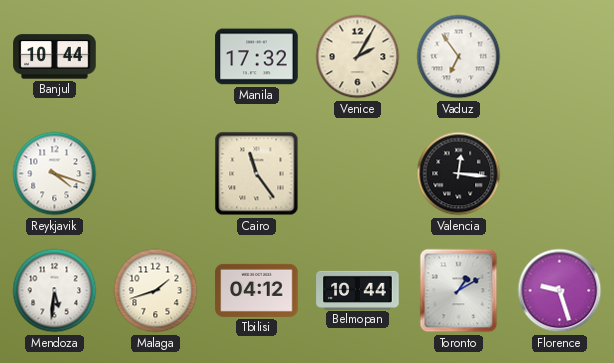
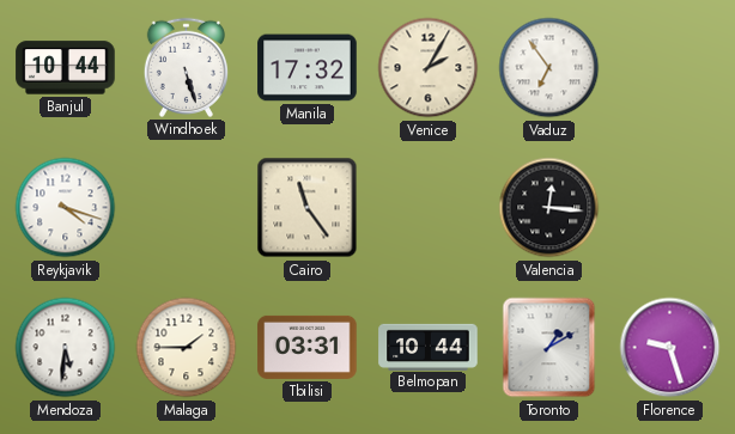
Windhoek: none -> 5:27
Malaga: 1:42 -> 1:45
Tbilisi: 04:12 -> 03:31
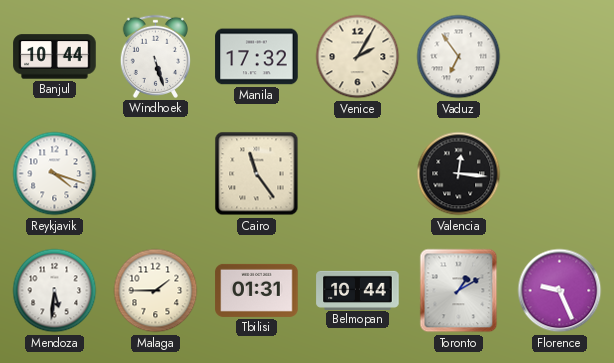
Tbilisi: 03:31 -> 01:31
Florence: 9:27 -> 9:26
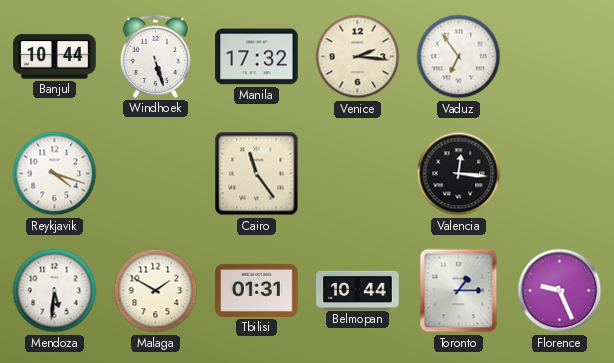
Venice: 2:05 -> 2:16
Malaga: 1:45 -> 1:50
Toronto: 1:10 -> 1:15
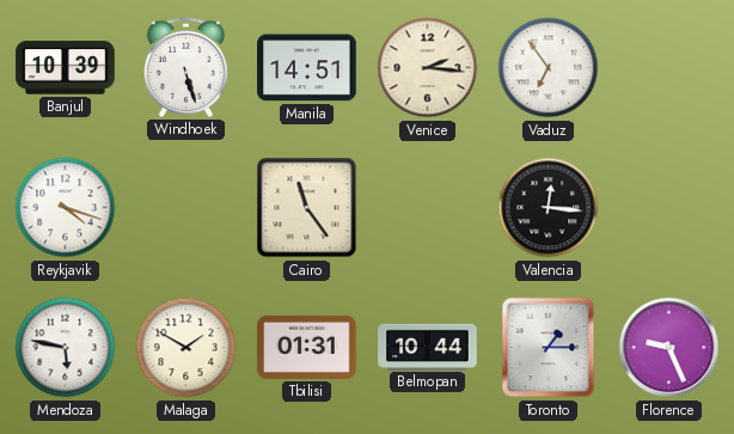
Banjul: 10:44 -> 10:39
Manila: 17:32 -> 14:51
Mendoza: 5:31 -> 5:47
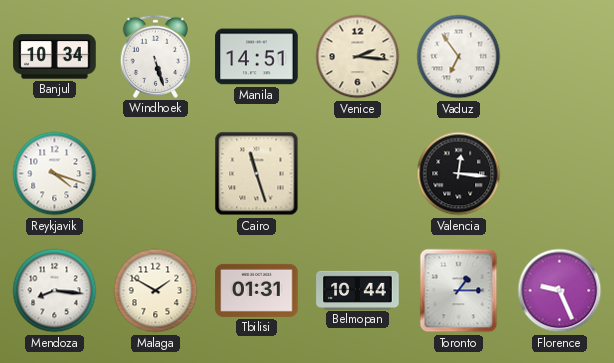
Banjul: 10:39 -> 10:34
Cairo: 11:24 -> 11:27
Mendoza: 5:47 -> 8:16
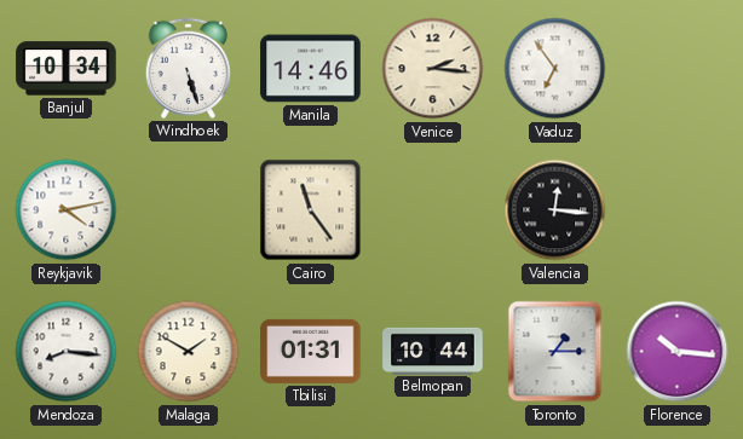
Manila: 14:51 -> 14:46
Reykjavik: 4:18 -> 4:13
Cairo: 11:27 -> 11:24
Florence: 9:26 -> 10:16
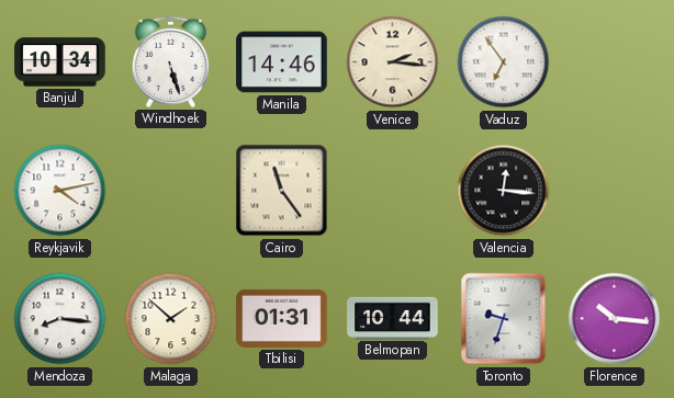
Malaga: 1:50 -> 1:52
Toronto: 1:15 -> 9:33
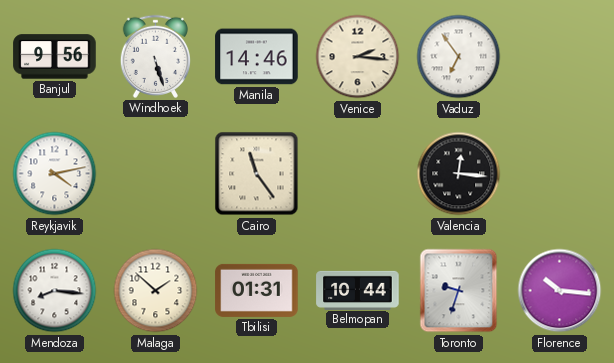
Banjul: 10:34 -> 9:56
